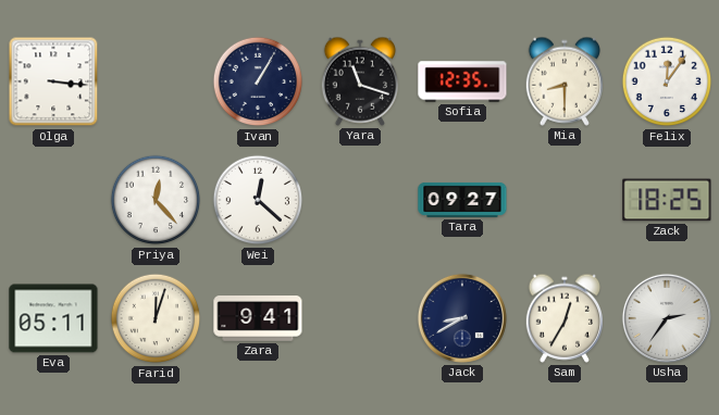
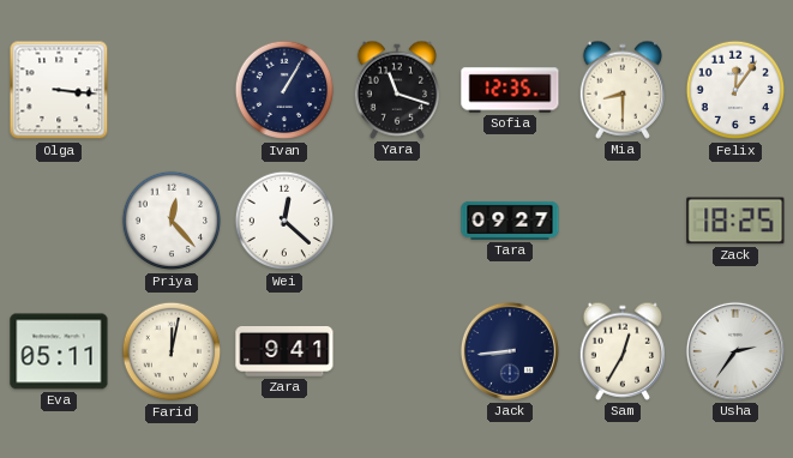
Farid: 12:03 -> 12:02
Jack: 8:40 -> 8:44
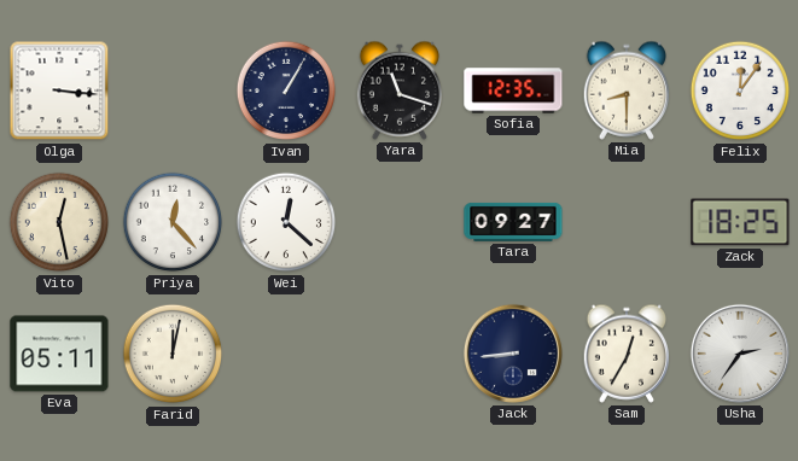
Vito: none -> 12:28
Zara: 9:41 -> none
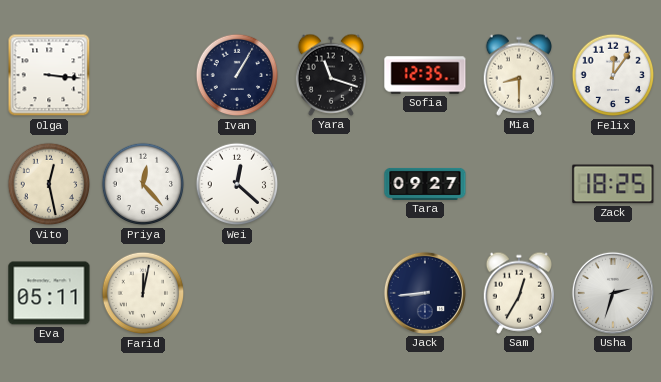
Usha: 2:36 -> 2:33
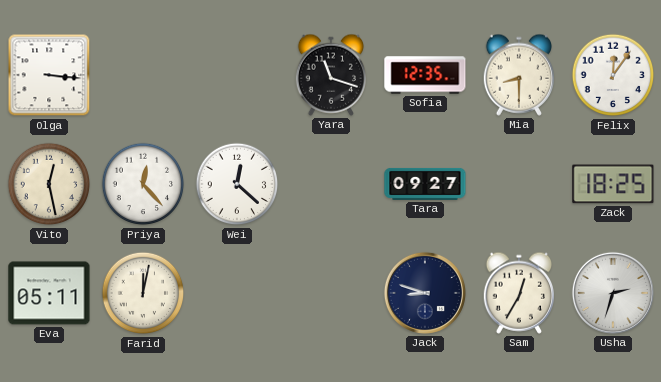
Ivan: 1:05 -> none
Jack: 8:44 -> 8:48
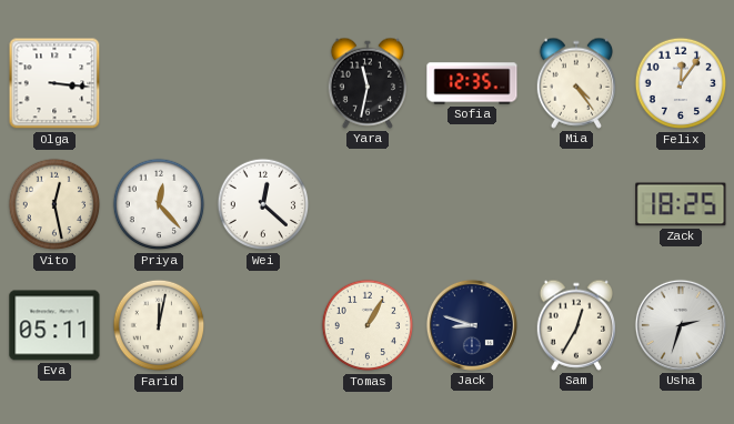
Yara: 11:18 -> 11:32
Mia: 8:30 -> 4:24
Tara: 09:27 -> none
Tomas: none -> 1:05
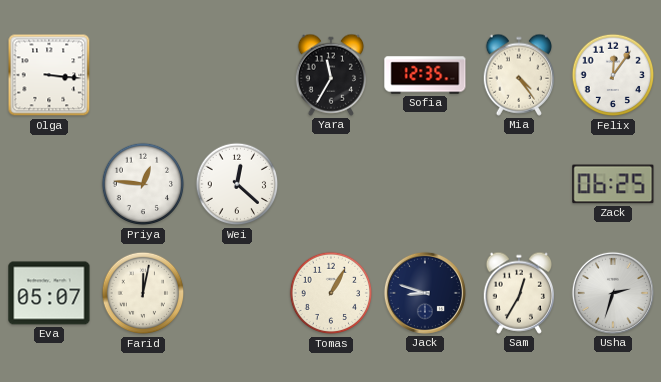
Yara: 11:32 -> 11:35
Vito: 12:28 -> none
Priya: 12:23 -> 12:46
Zack: 18:25 -> 06:25
Eva: 05:11 -> 05:07
